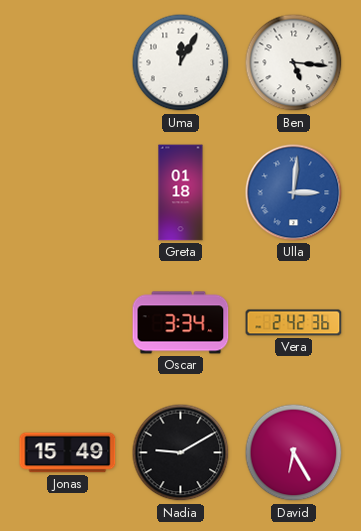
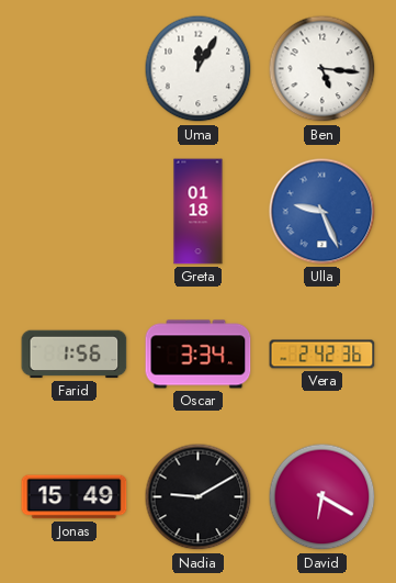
Ulla: 3:01 -> 9:26
Farid: none -> 1:56
David: 6:25 -> 6:20
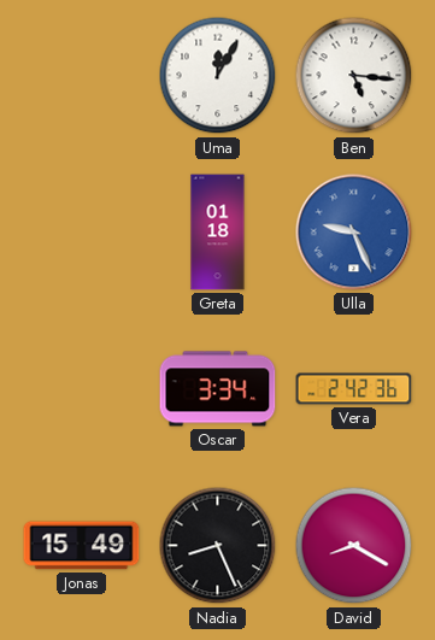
Farid: 1:56 -> none
Nadia: 9:10 -> 8:26
David: 6:20 -> 8:20
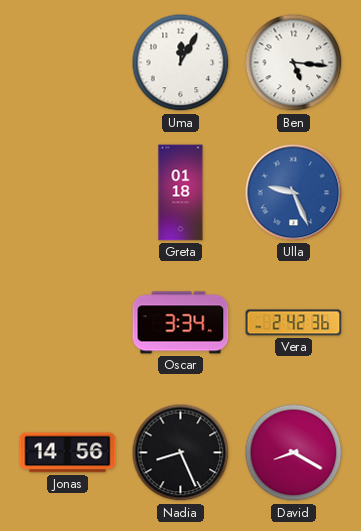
Jonas: 15:49 -> 14:56
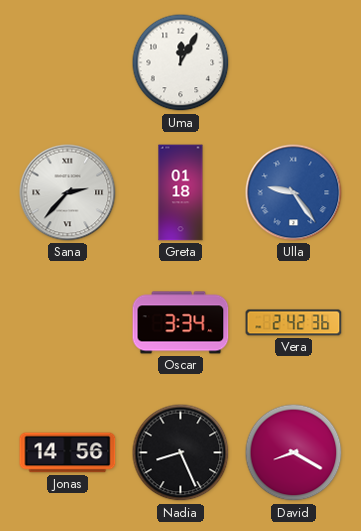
Ben: 5:16 -> none
Sana: none -> 2:37
Ulla: 9:26 -> 9:24
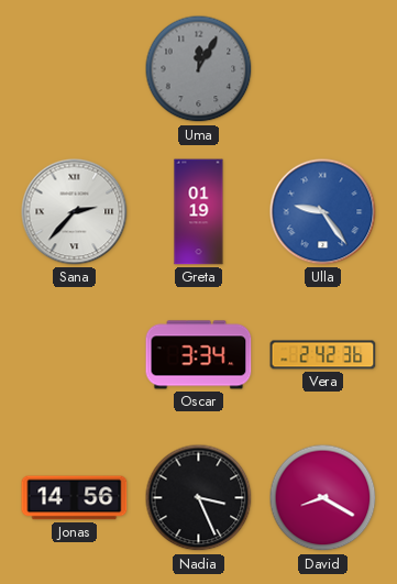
Uma dial: white -> grey
Greta: 01:18 -> 01:19
Nadia: 8:26 -> 3:26
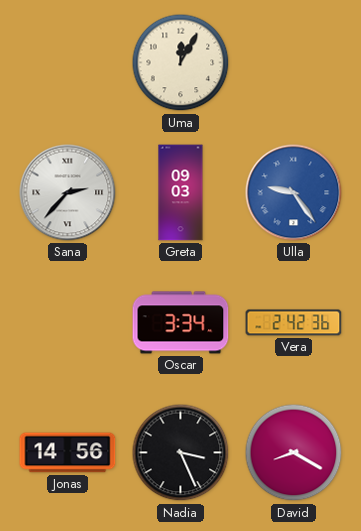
Uma dial: grey -> cream
Greta: 01:19 -> 09:03
